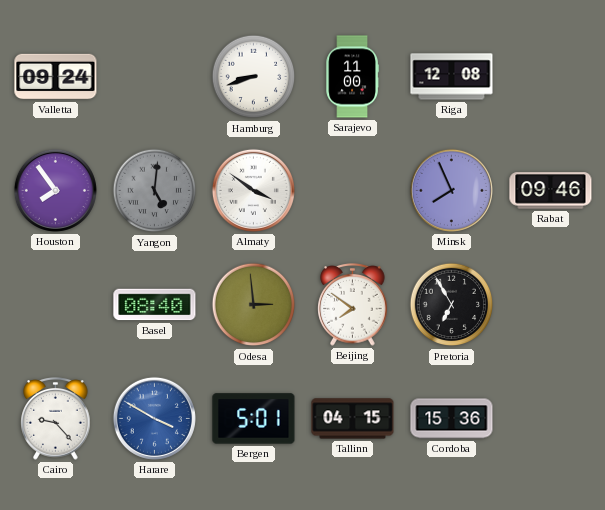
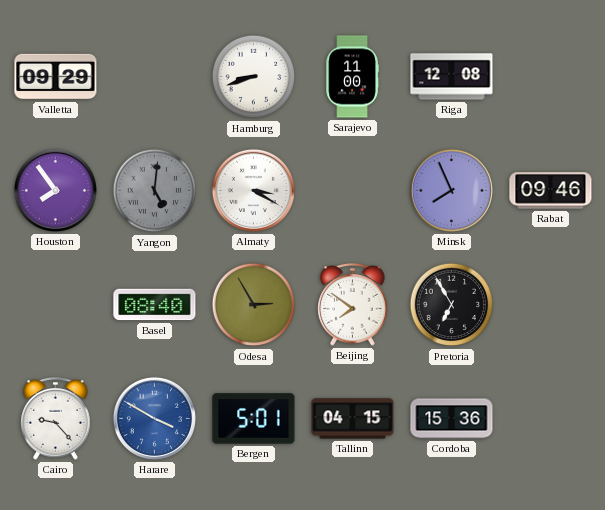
Valletta: 09:24 -> 09:29
Almaty: 3:51 -> 3:20
Odesa: 2:59 -> 2:55
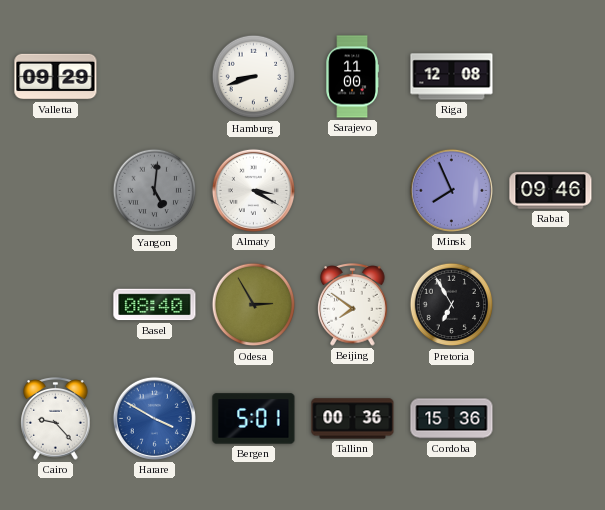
Houston: 7:54 -> none
Tallinn: 04:15 -> 00:36
